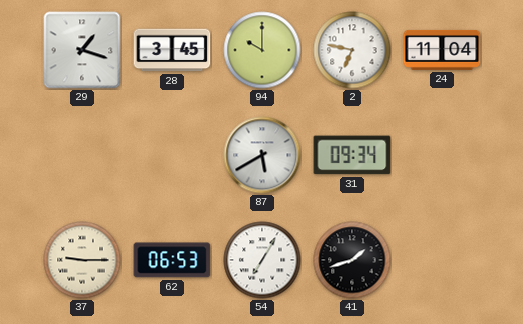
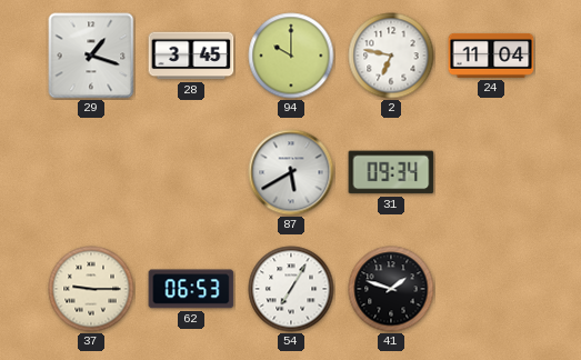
41: 1:42 -> 1:48
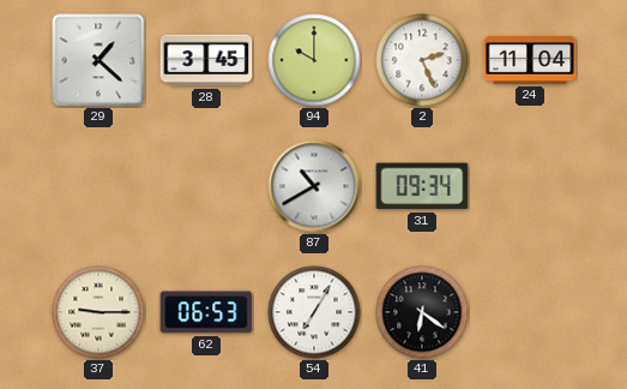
29: 1:18 -> 1:22
2: 6:47 -> 2:26
87: 5:40 -> 10:40
41: 1:48 -> 6:21
